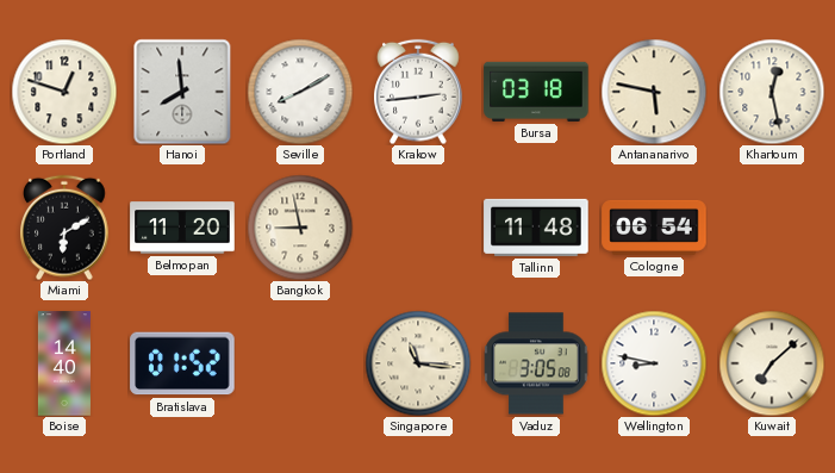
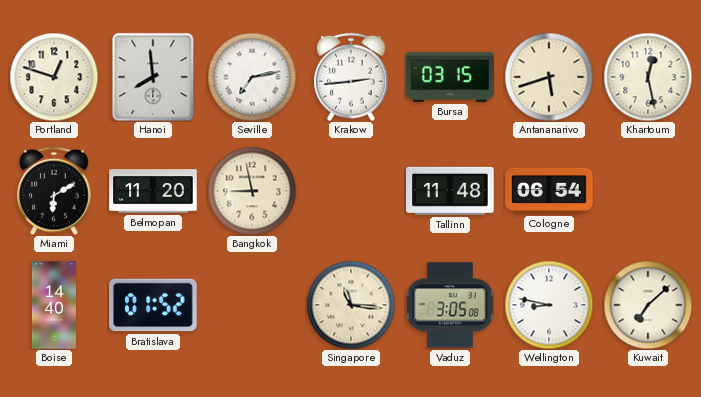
Seville: 8:10 -> 7:13
Bursa: 03:18 -> 03:15
Antananarivo: 5:47 -> 5:42
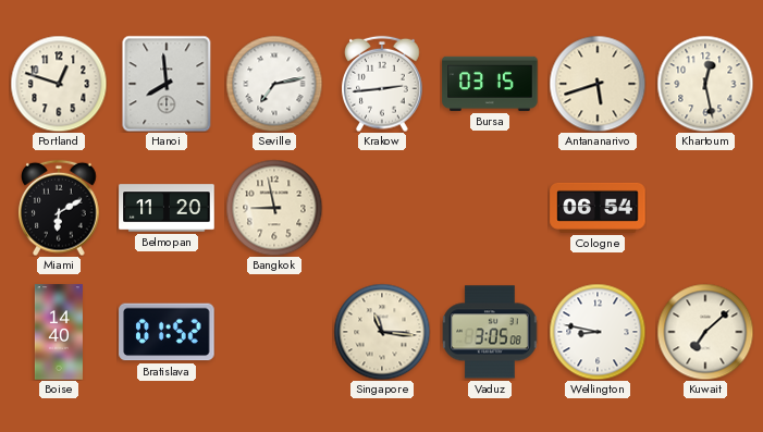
Tallinn: 11:48 -> none
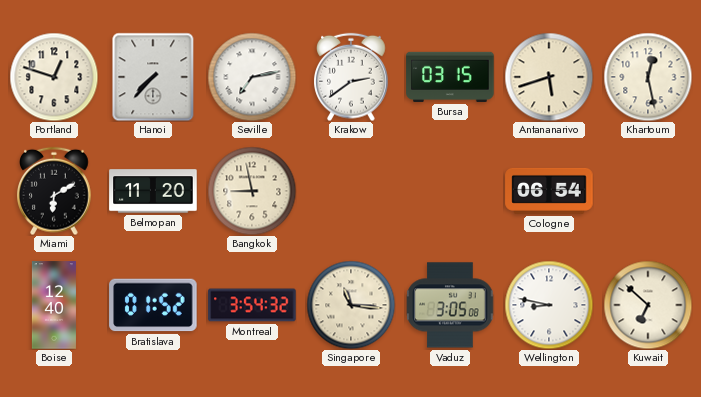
Hanoi: 7:59 -> 7:37
Krakow: 2:44 -> 2:39
Boise: 14:40 -> 12:40
Montreal: none -> 3:54
Kuwait: 7:08 -> 6:52
